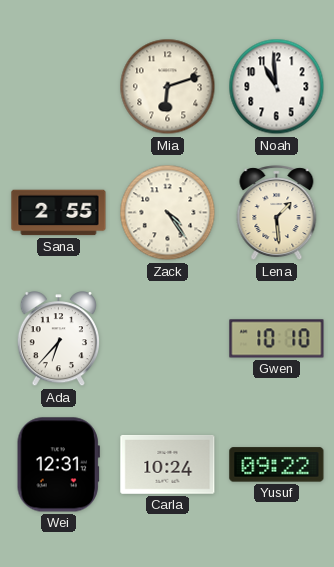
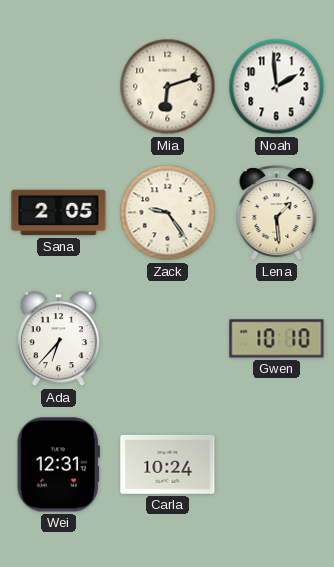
Noah: 10:59 -> 1:59
Sana: 2:55 -> 2:05
Zack: 4:24 -> 9:24
Yusuf: 09:22 -> none
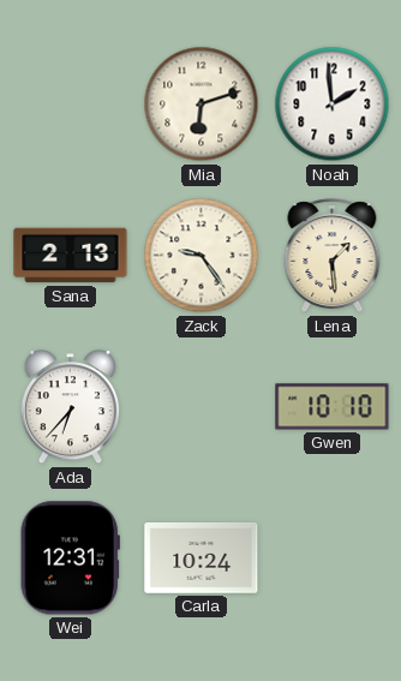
Sana: 2:05 -> 2:13
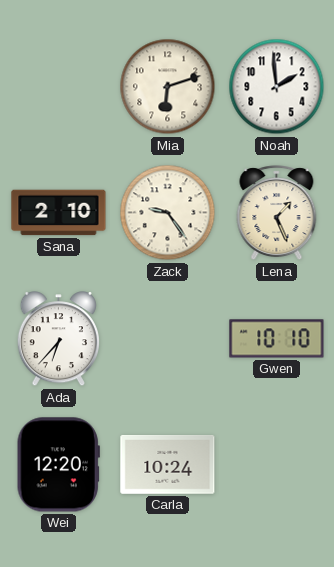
Sana: 2:13 -> 2:10
Lena: 1:29 -> 1:26
Wei: 12:31 -> 12:20
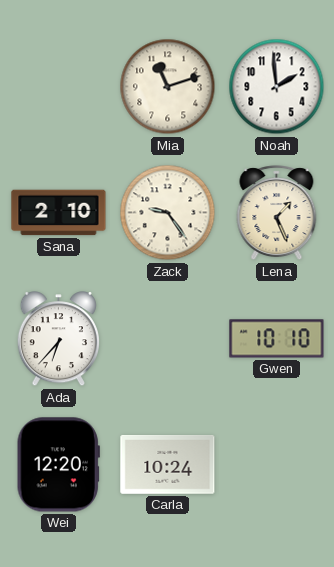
Mia: 6:12 -> 11:12
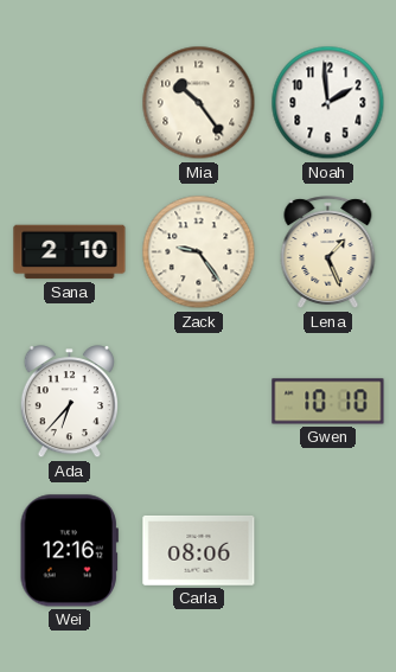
Mia: 11:12 -> 10:24
Wei: 12:20 -> 12:16
Carla: 10:24 -> 08:06
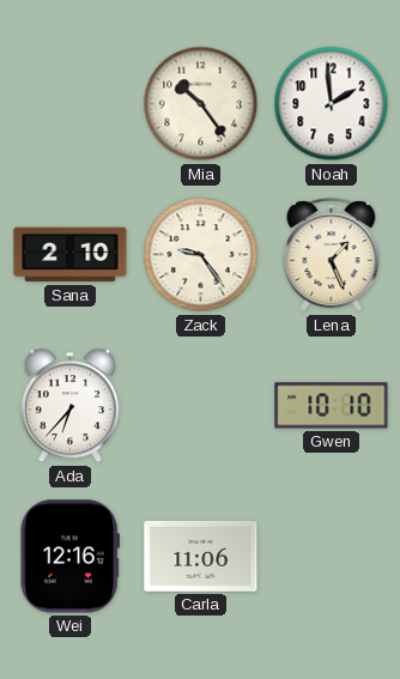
Carla: 08:06 -> 11:06
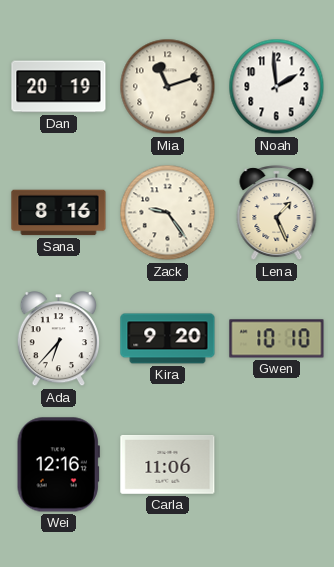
Dan: none -> 20:19
Mia: 10:24 -> 11:12
Sana: 2:10 -> 8:16
Kira: none -> 9:20
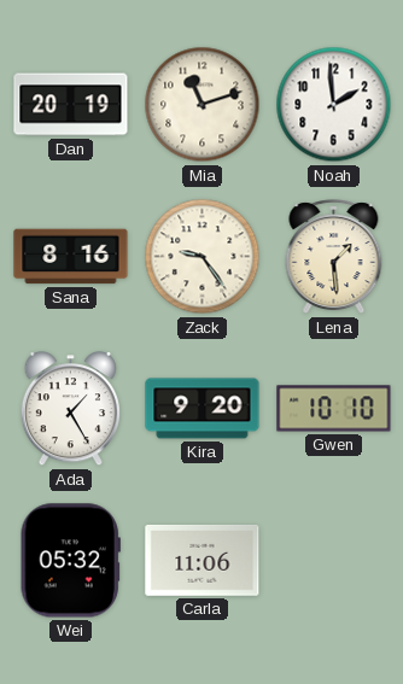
Lena: 1:26 -> 1:29
Ada: 6:37 -> 1:25
Wei: 12:16 -> 05:32
